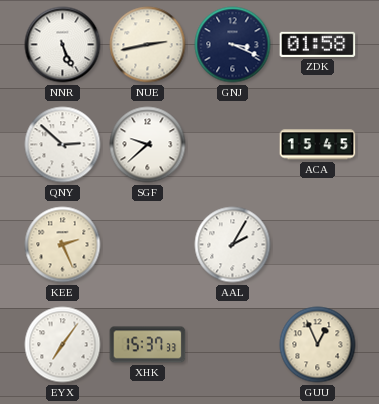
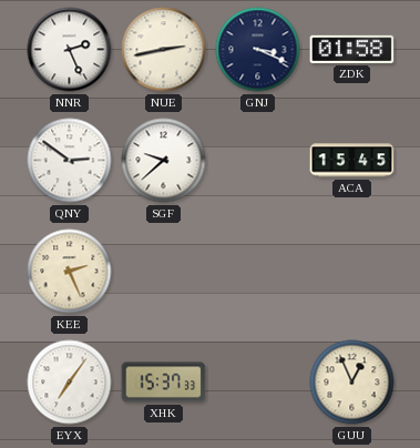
NNR: 5:26 -> 2:26
QNY: 2:52 -> 2:51
AAL: 2:05 -> none
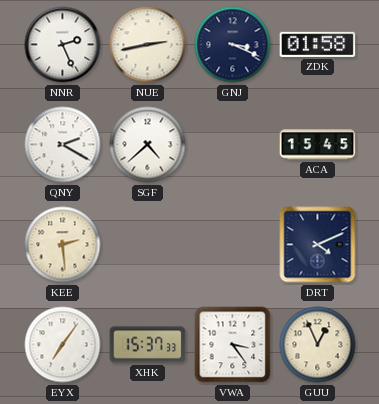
QNY: 2:51 -> 2:20
SGF: 9:38 -> 4:38
KEE: 2:26 -> 2:29
DRT: none -> 4:11
VWA: none -> 3:24
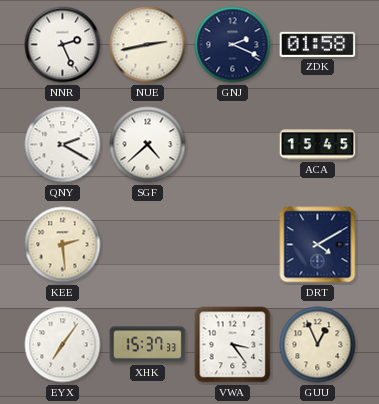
GNJ: 3:19 -> 2:19
DRT: 4:11 -> 4:10
